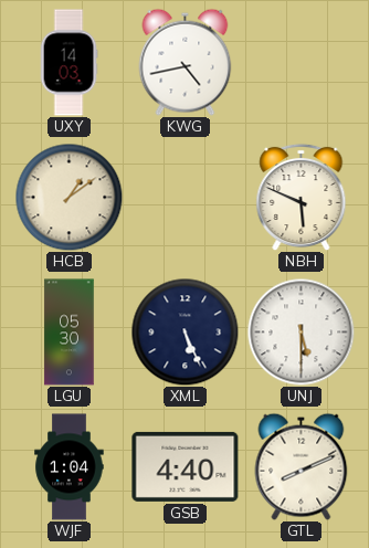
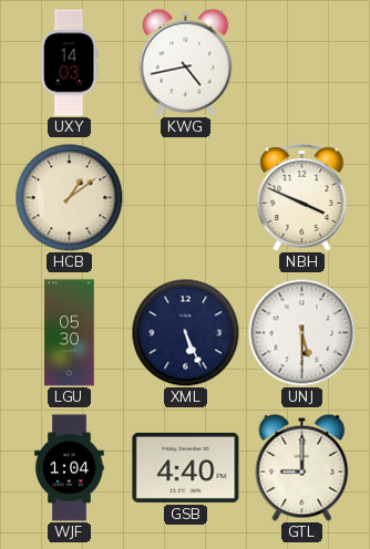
NBH: 5:49 -> 3:49
GTL: 8:11 -> 9:00
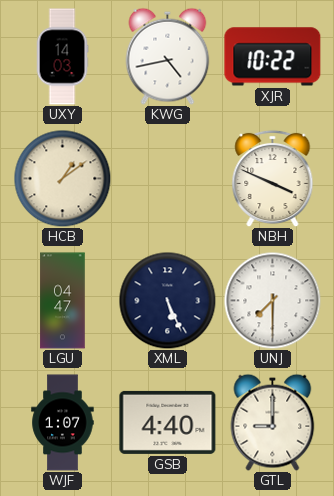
XJR: none -> 10:22
LGU: 05:30 -> 04:47
UNJ: 5:30 -> 7:30
WJF: 1:04 -> 1:07
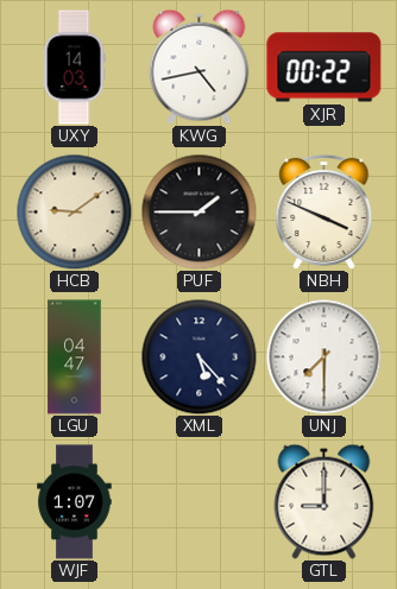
XJR: 10:22 -> 00:22
HCB: 1:09 -> 9:09
PUF: none -> 1:45
XML: 5:26 -> 5:23
GSB: 4:40 -> none
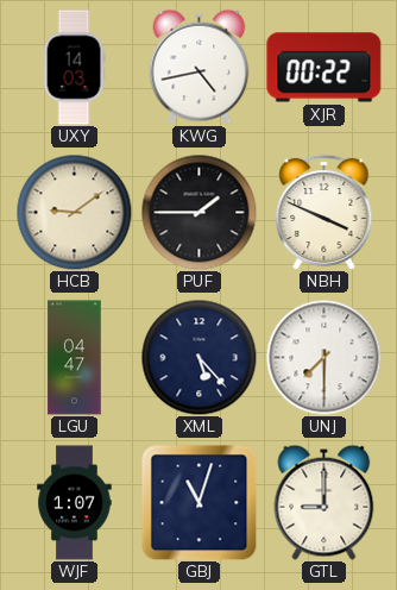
GBJ: none -> 11:03
